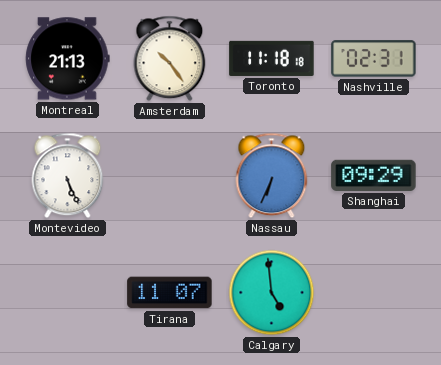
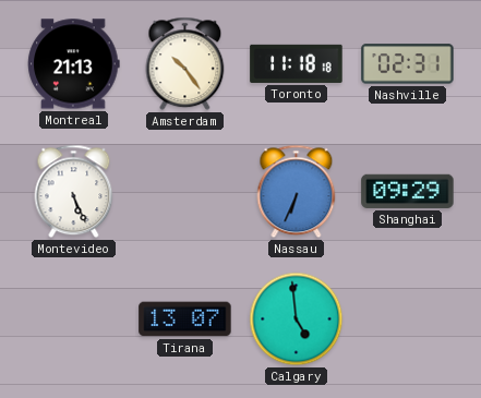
Tirana: 11:07 -> 13:07
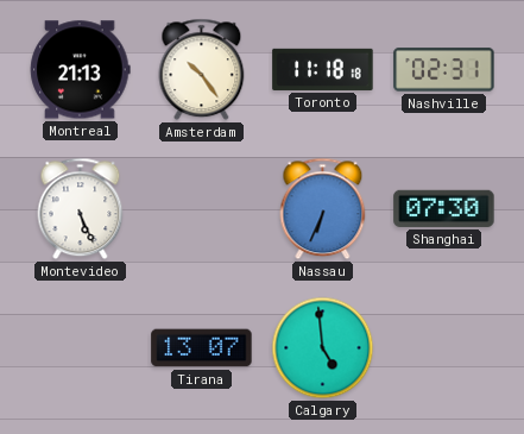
Shanghai: 09:29 -> 07:30
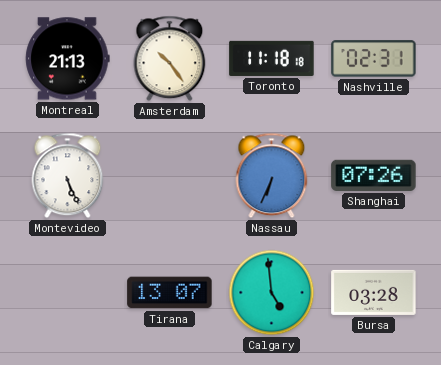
Shanghai: 07:30 -> 07:26
Bursa: none -> 03:28
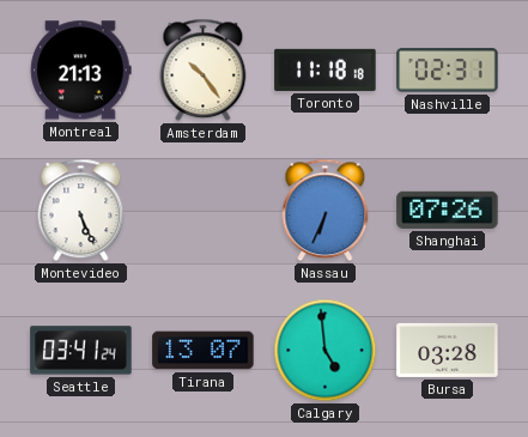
Seattle: none -> 03:41
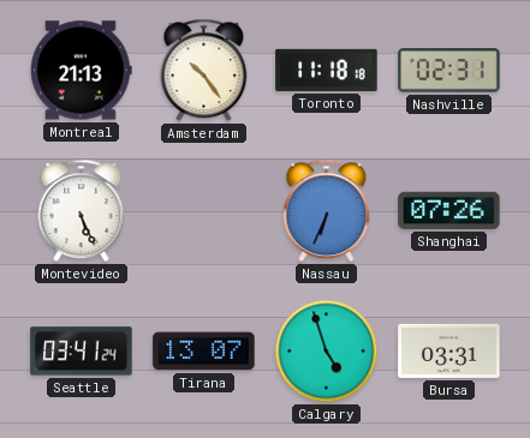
Calgary: 4:59 -> 4:57
Bursa: 03:28 -> 03:31
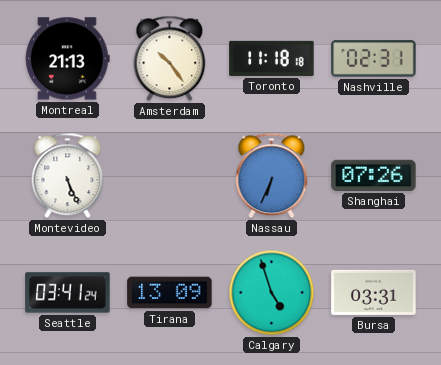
Tirana: 13:07 -> 13:09
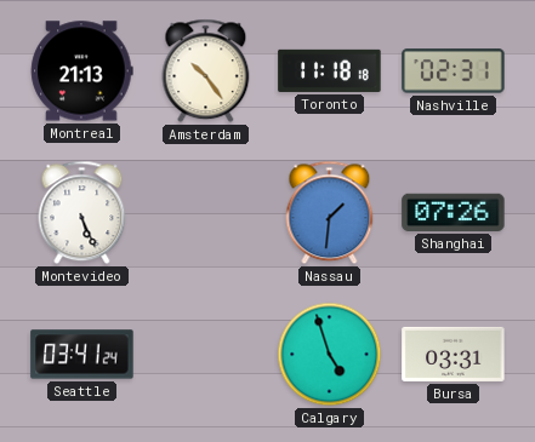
Nassau: 6:34 -> 1:31
Tirana: 13:09 -> none
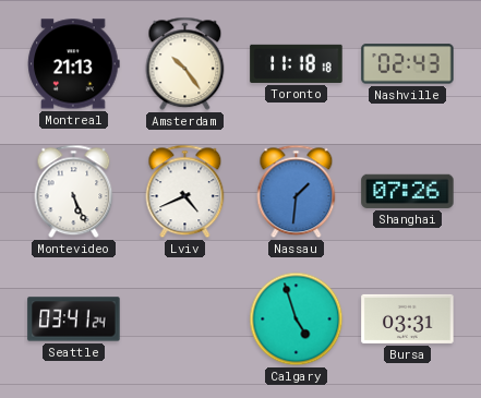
Nashville: 02:31 -> 02:43
Lviv: none -> 4:41
